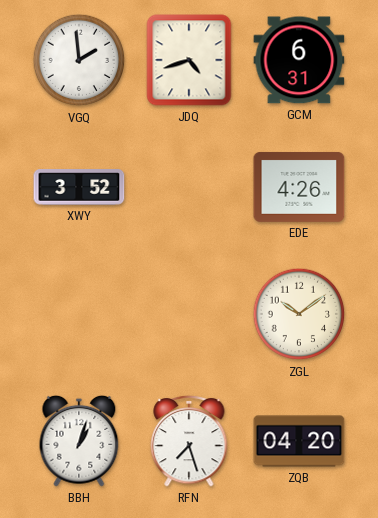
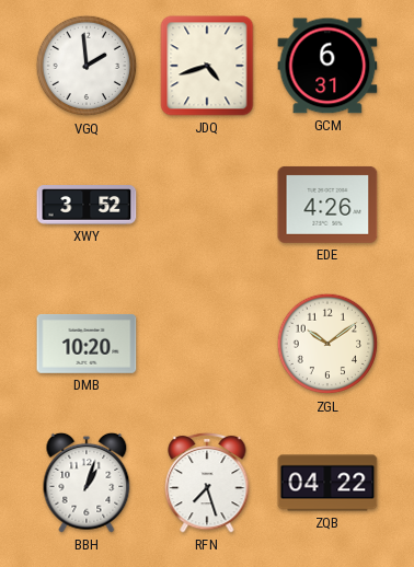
DMB: none -> 10:20
ZQB: 04:20 -> 04:22
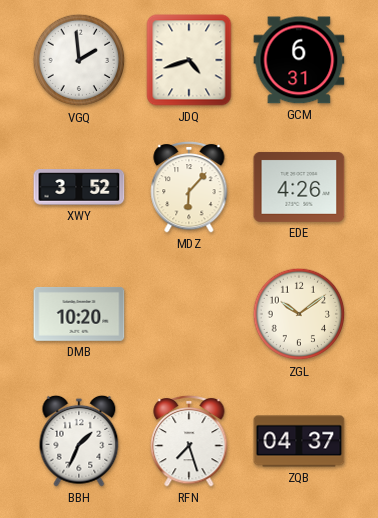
MDZ: none -> 6:07
BBH: 1:03 -> 1:34
ZQB: 04:22 -> 04:37
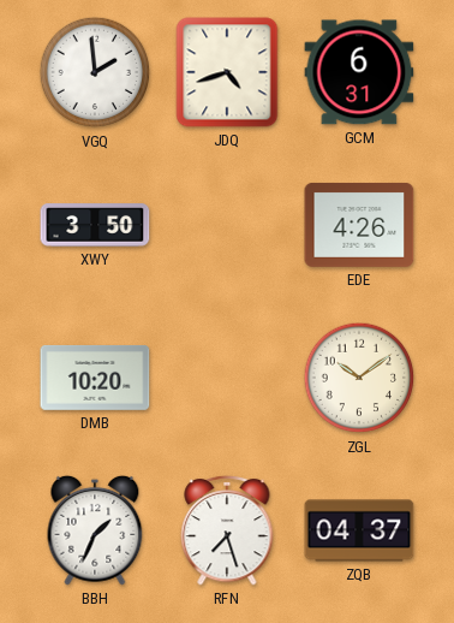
XWY: 3:52 -> 3:50
MDZ: 6:07 -> none
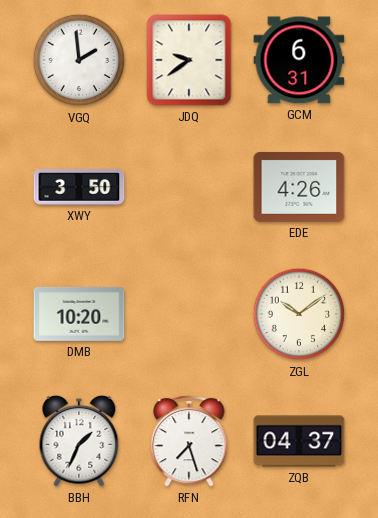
JDQ: 4:42 -> 9:39
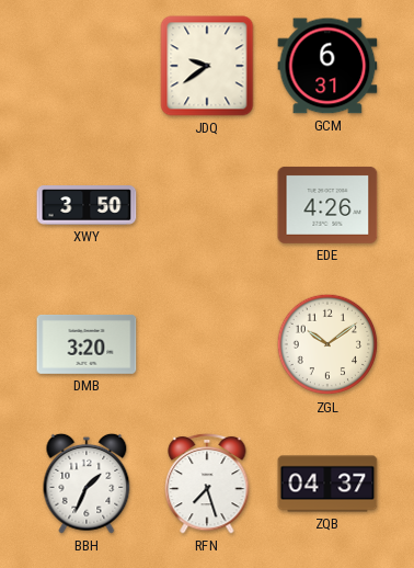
VGQ: 1:59 -> none
DMB: 10:20 -> 3:20
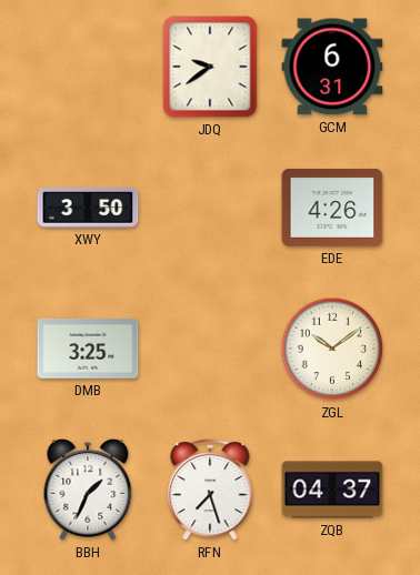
DMB: 3:20 -> 3:25
